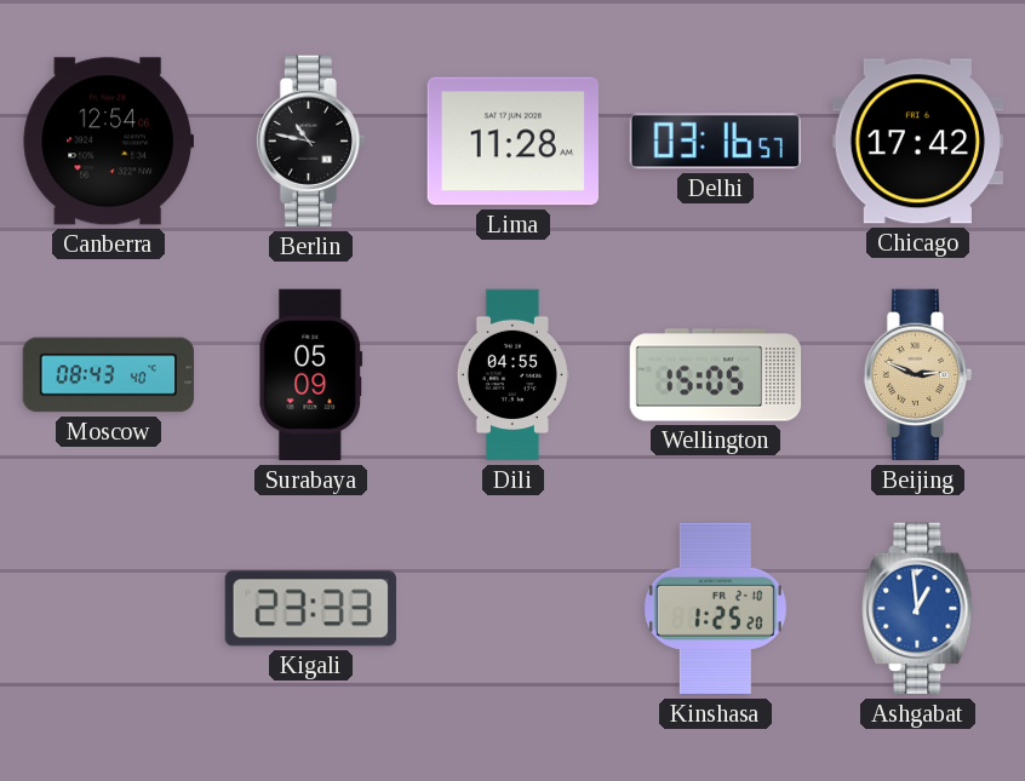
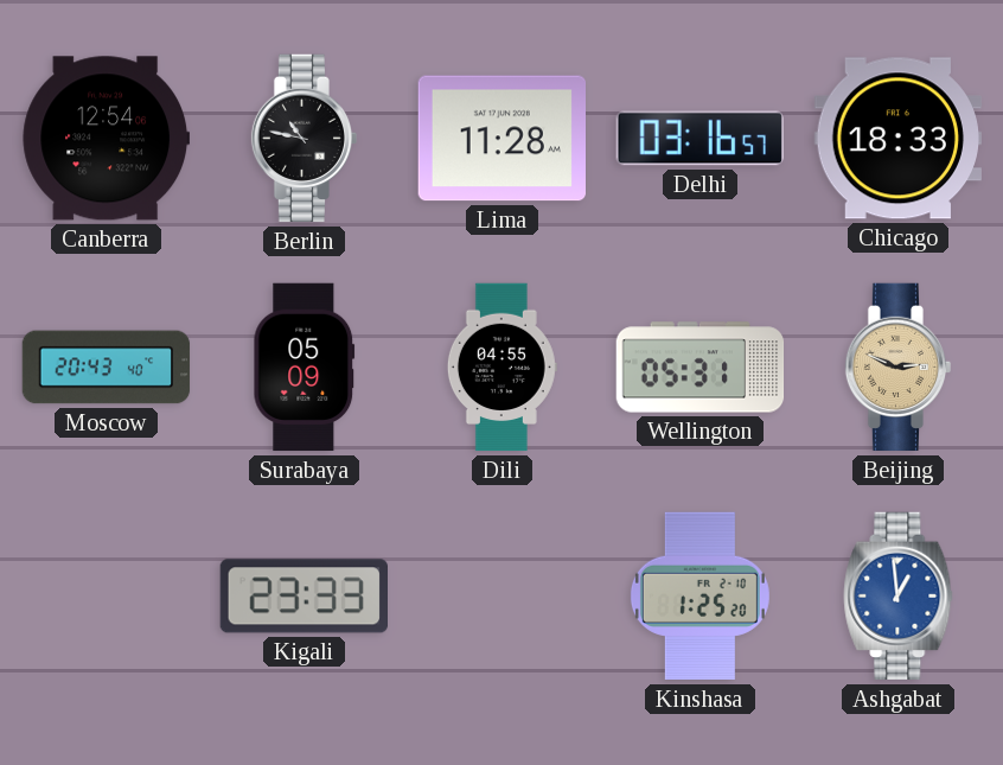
Chicago: 17:42 -> 18:33
Moscow: 08:43 -> 20:43
Wellington: 15:05 -> 05:31
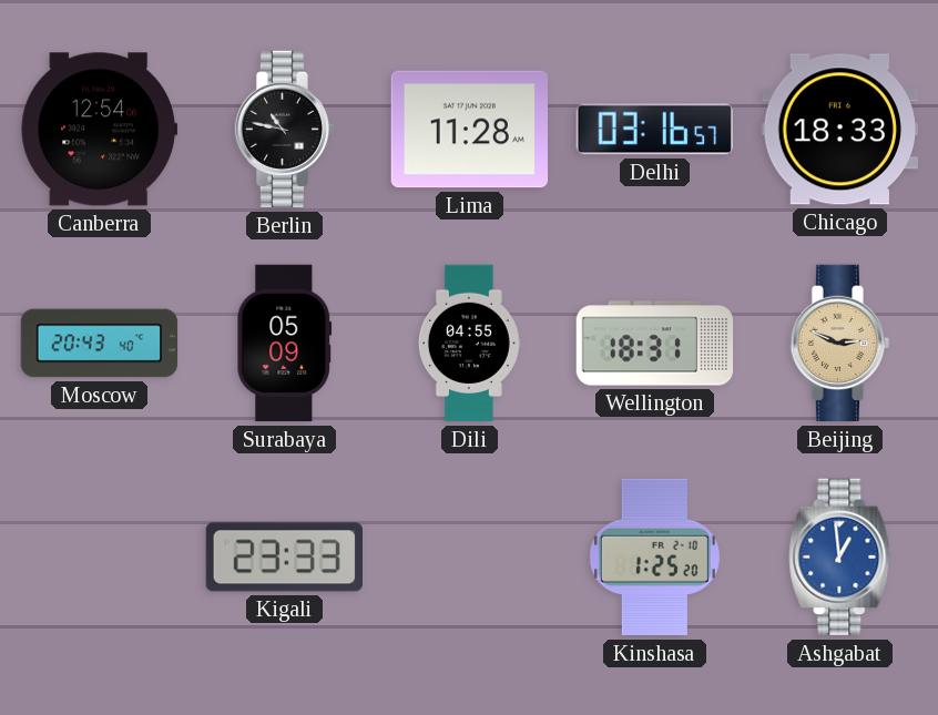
Wellington: 05:31 -> 18:31
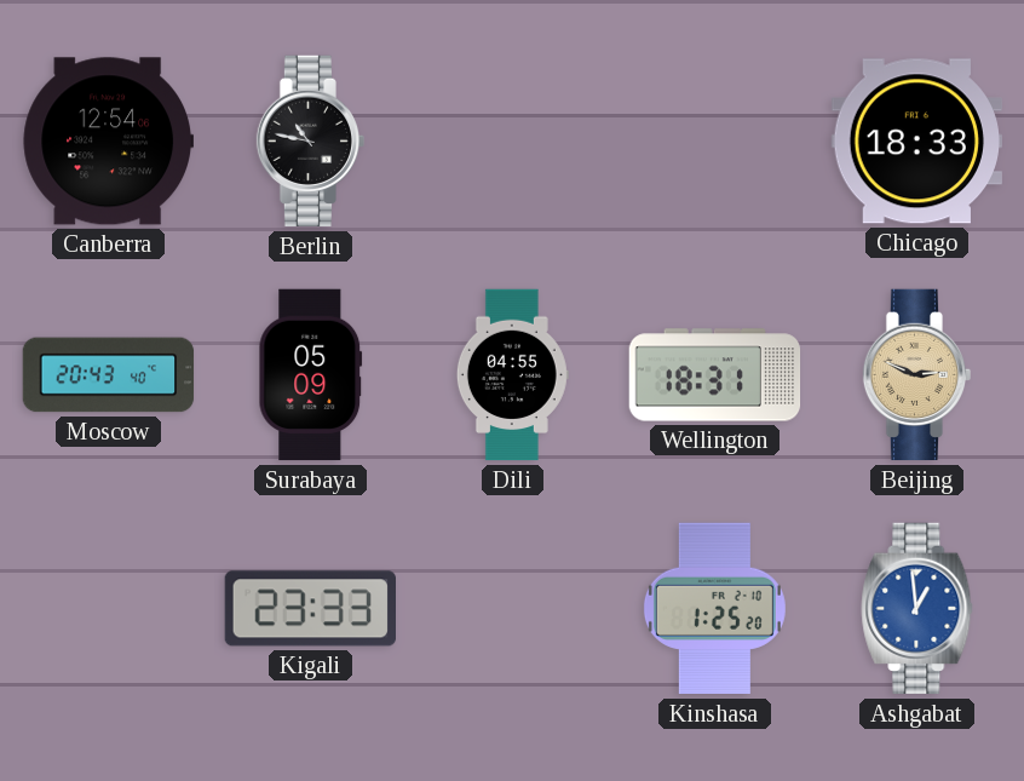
Lima: 11:28 -> none
Delhi: 03:16 -> none
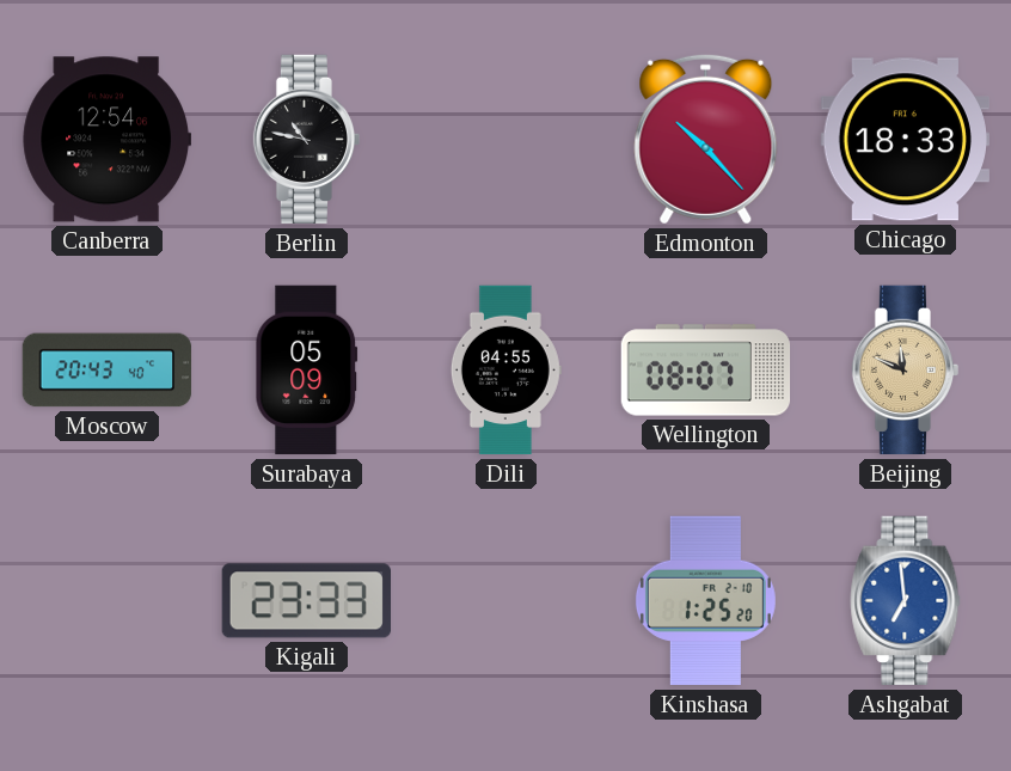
Edmonton: none -> 10:23
Wellington: 18:31 -> 08:07
Beijing: 2:49 -> 11:49
Ashgabat: 12:59 -> 6:59
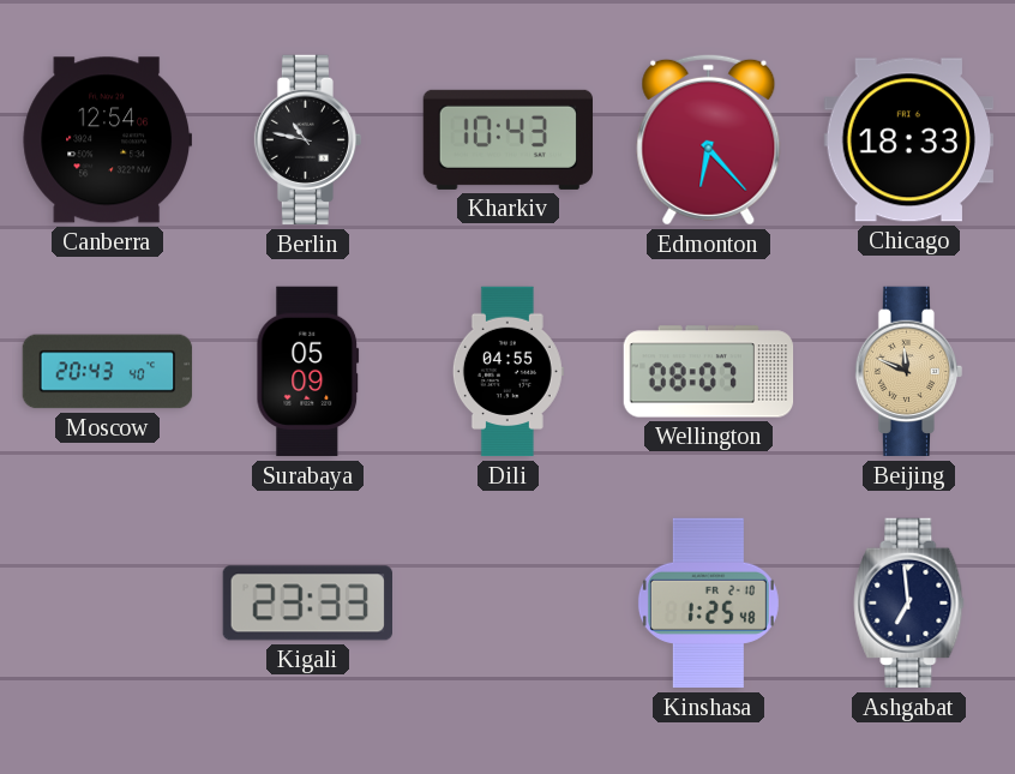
Kharkiv: none -> 10:43
Edmonton: 10:23 -> 6:23
Kinshasa: 1:25:20 -> 1:25:48
Ashgabat dial: blue -> navy
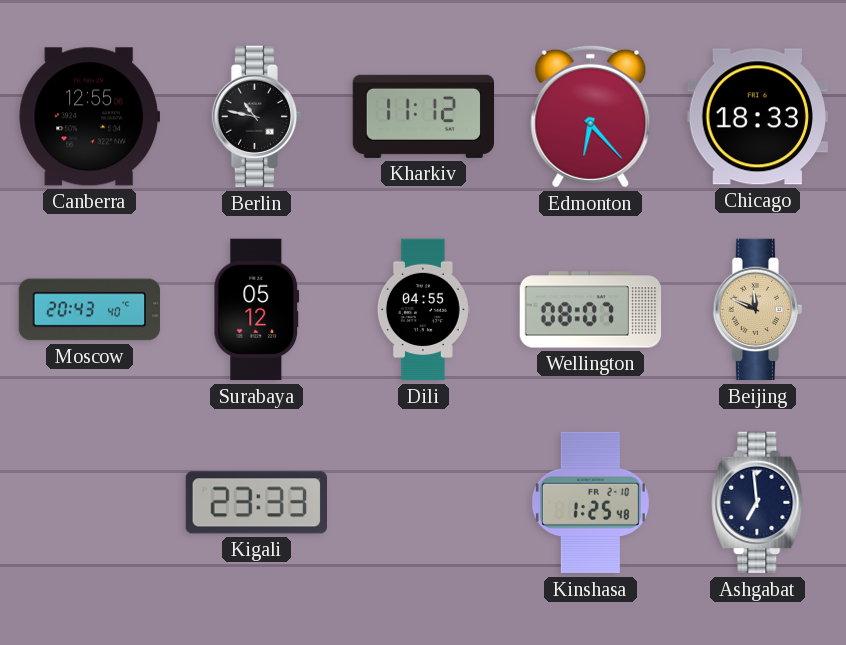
Canberra: 12:54 -> 12:55
Kharkiv: 10:43 -> 11:12
Surabaya: 05:09 -> 05:12
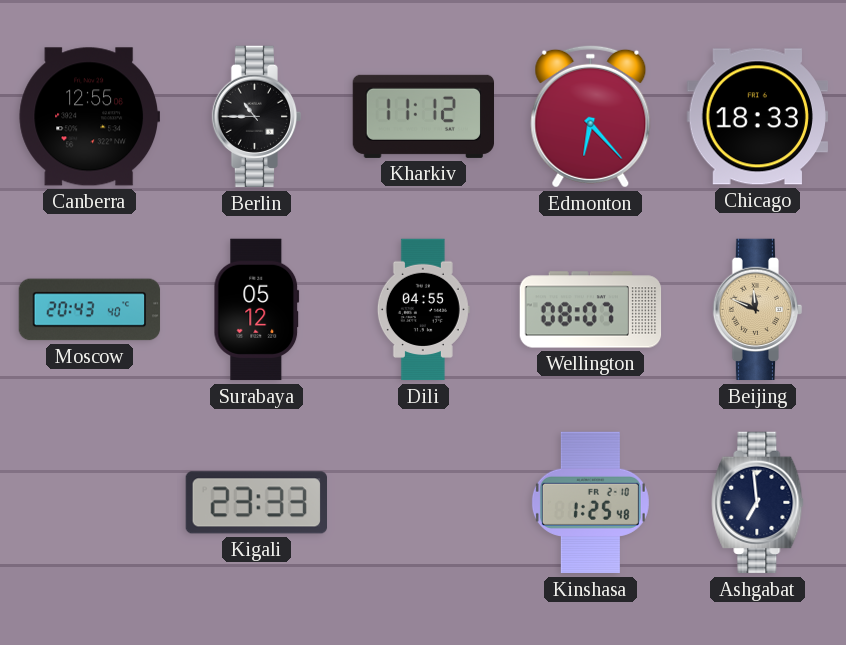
Berlin: 10:47 -> 10:45
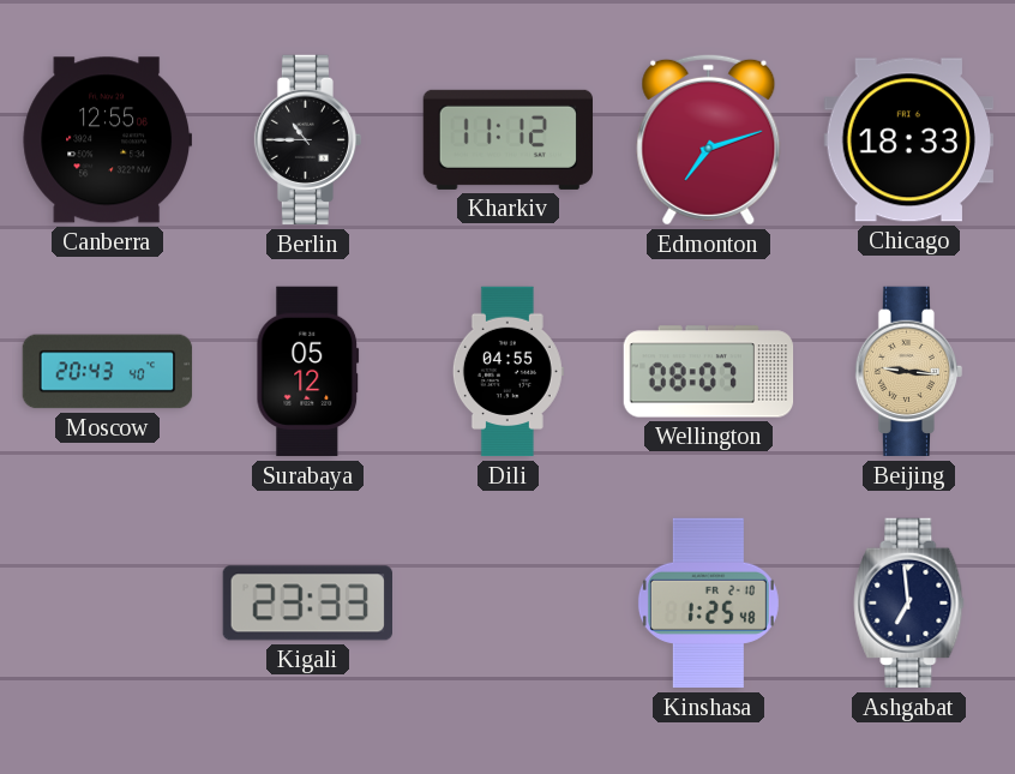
Edmonton: 6:23 -> 7:12
Beijing: 11:49 -> 9:16
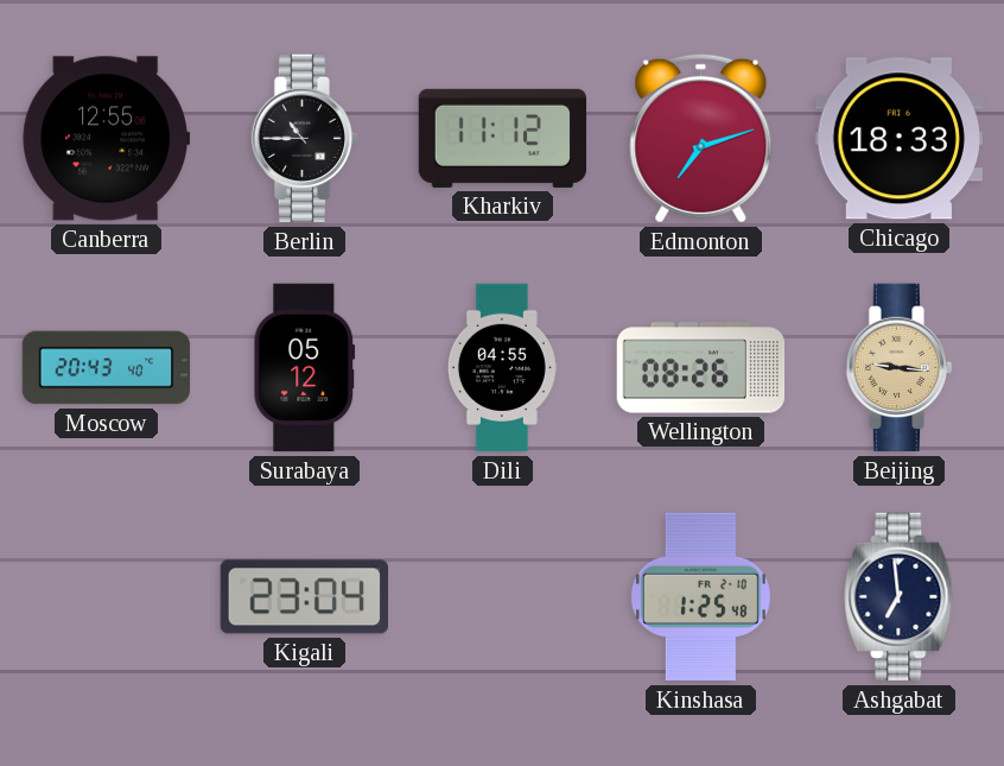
Wellington: 08:07 -> 08:26
Kigali: 23:33 -> 23:04
